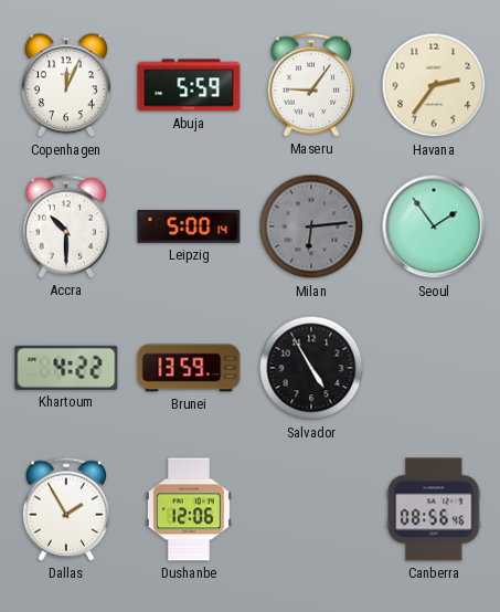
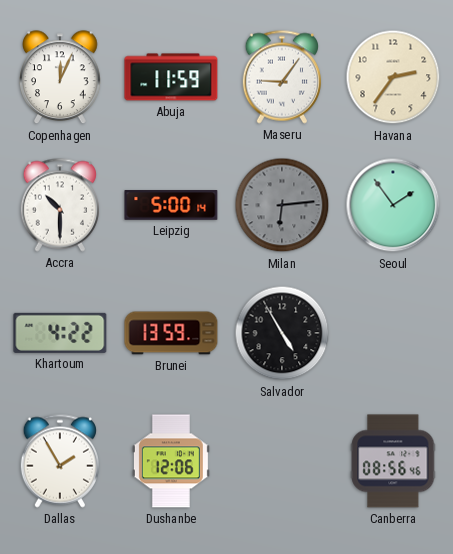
Abuja: 5:59 -> 11:59
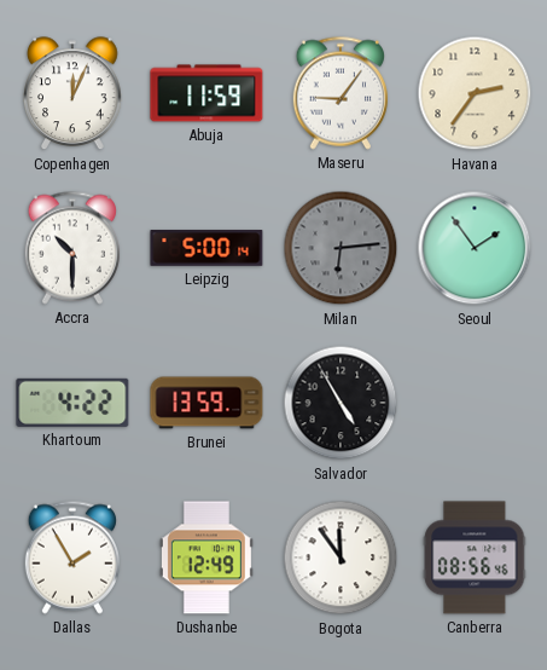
Dushanbe: 12:06 -> 12:49
Bogota: none -> 11:54
